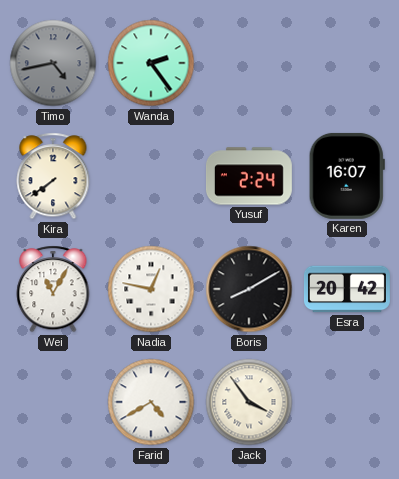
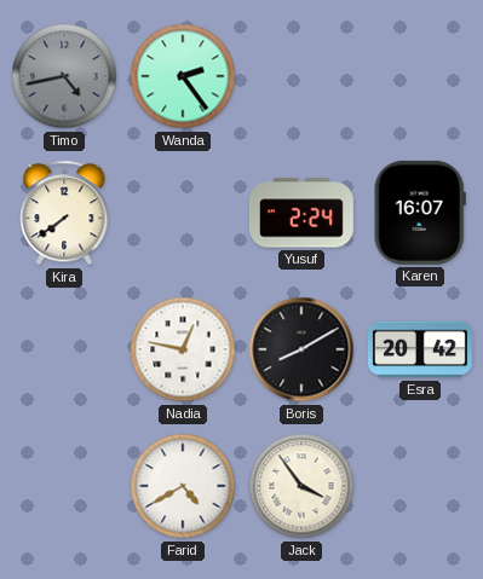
Wei: 11:05 -> none
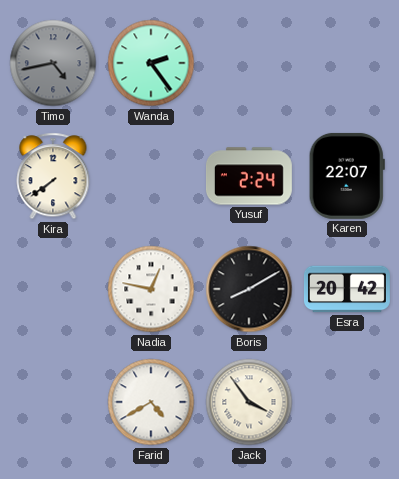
Karen: 16:07 -> 22:07
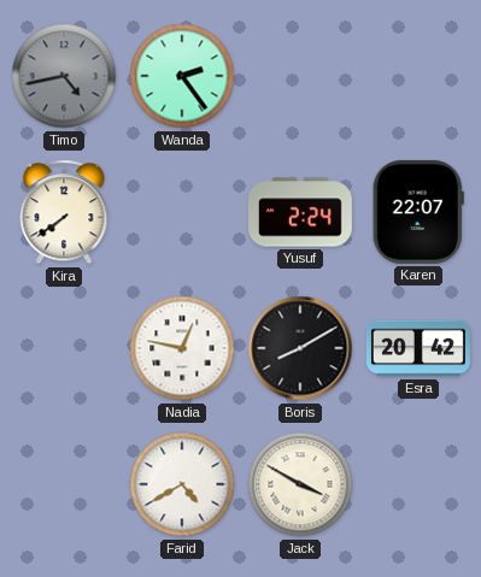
Jack: 3:54 -> 3:50
